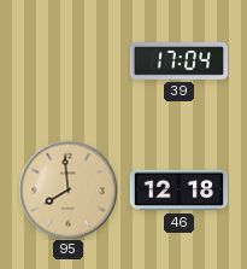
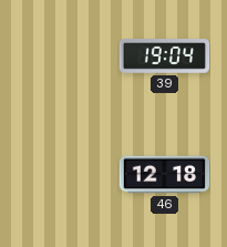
39: 17:04 -> 19:04
95: 7:59 -> none
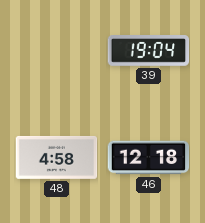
48: none -> 4:58
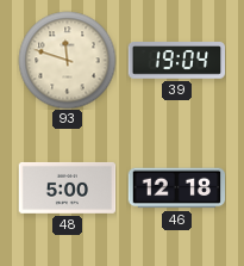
93: none -> 11:48
48: 4:58 -> 5:00
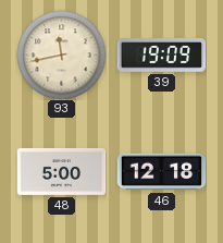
93: 11:48 -> 11:43
39: 19:04 -> 19:09
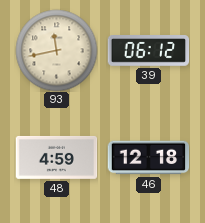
39: 19:09 -> 06:12
48: 5:00 -> 4:59
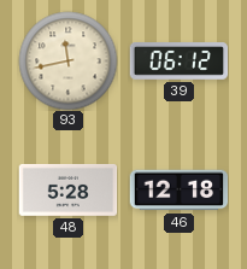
48: 4:59 -> 5:28
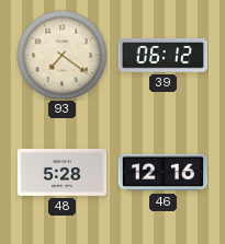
93: 11:43 -> 7:21
46: 12:18 -> 12:16
